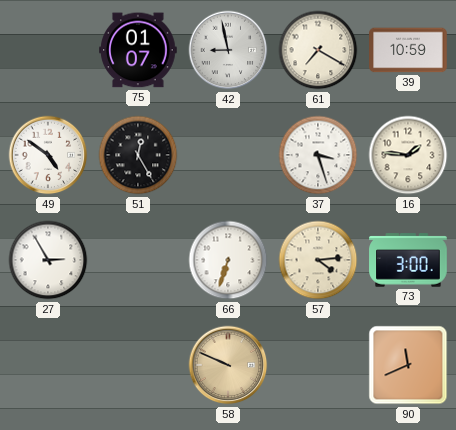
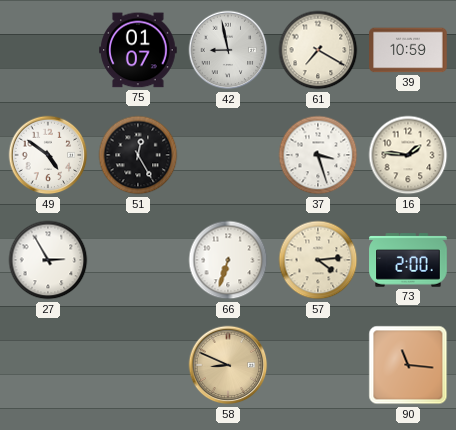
73: 3:00 -> 2:00
58: 9:49 -> 8:49
90: 11:41 -> 11:16
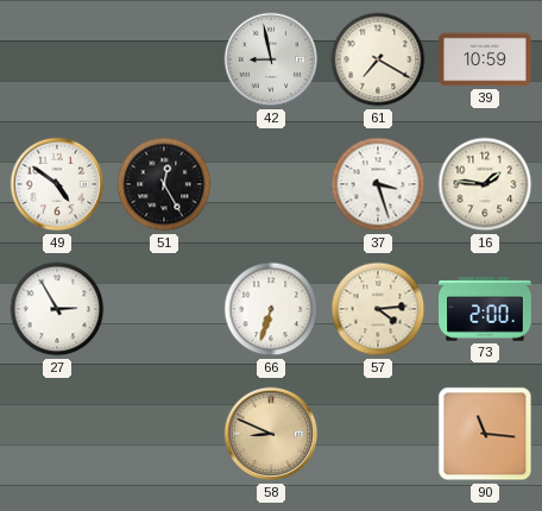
75: 01:07 -> none
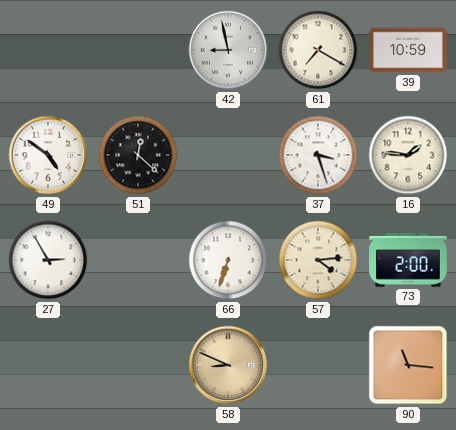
51: 12:25 -> 12:22
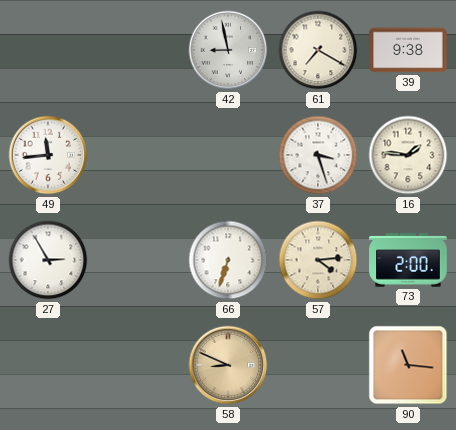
39: 10:59 -> 9:38
49: 4:51 -> 11:44
51: 12:22 -> none
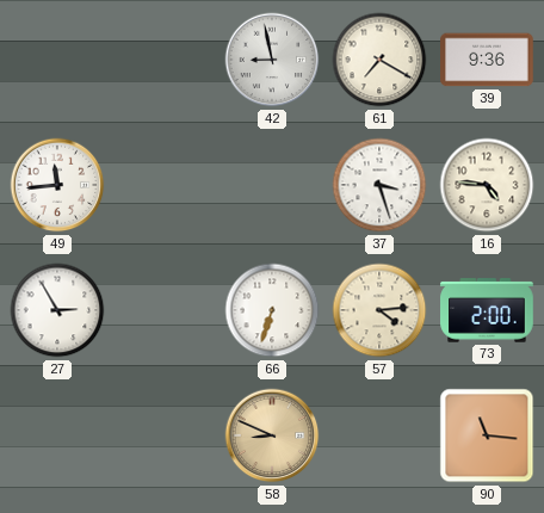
39: 9:38 -> 9:36
16: 1:46 -> 4:46
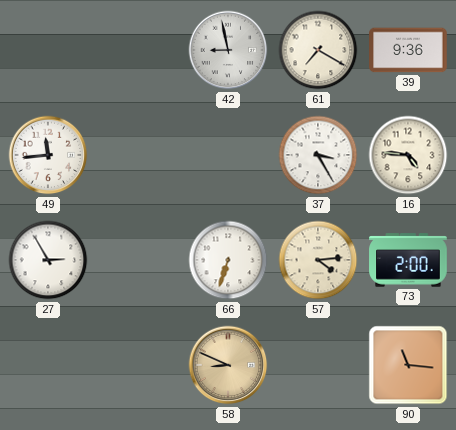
37: 3:27 -> 3:25
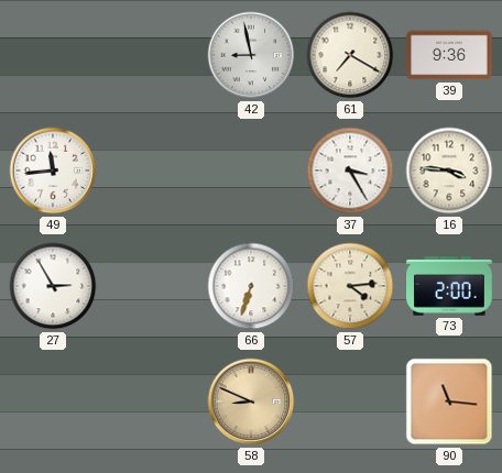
16: 4:46 -> 3:46
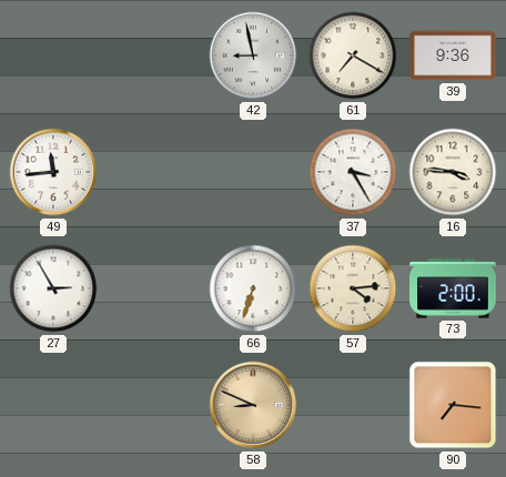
90: 11:16 -> 7:16
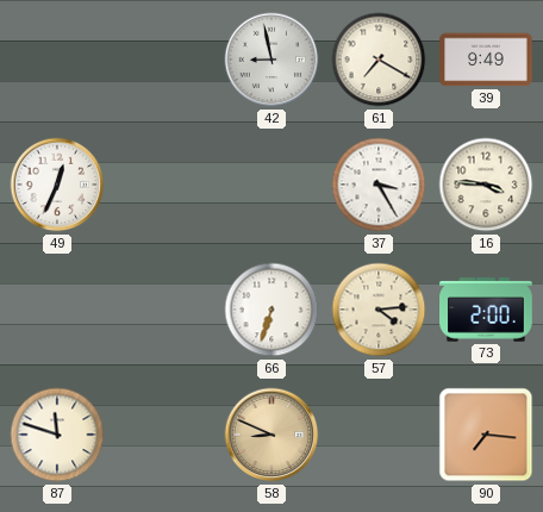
39: 9:36 -> 9:49
49: 11:44 -> 12:34
27: 2:55 -> none
87: none -> 11:48
